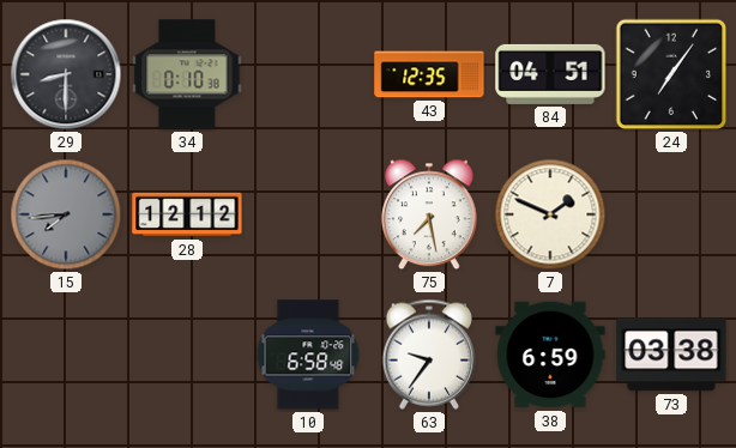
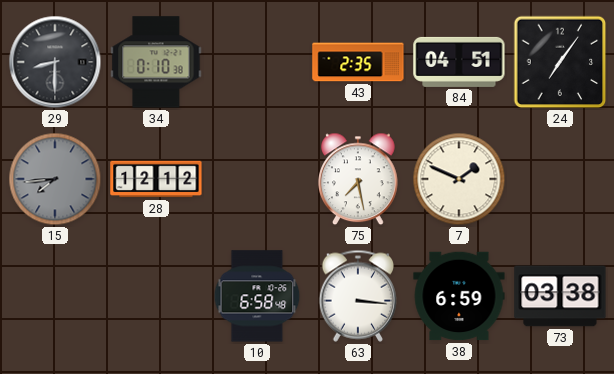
43: 12:35 -> 2:35
63: 9:36 -> 3:16
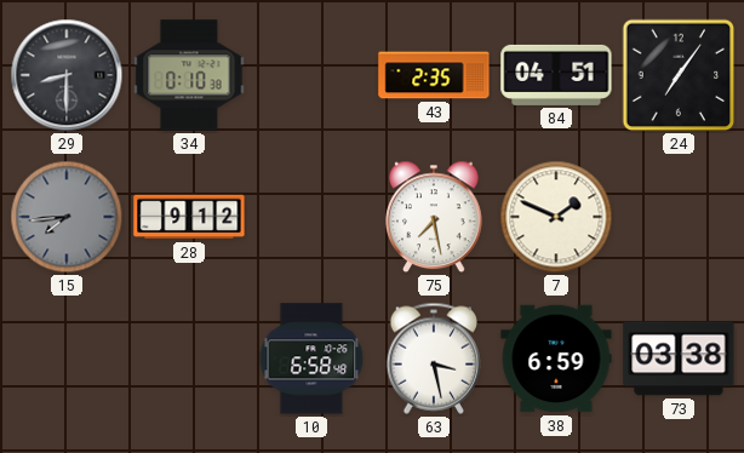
28: 12:12 -> 9:12
63: 3:16 -> 3:28
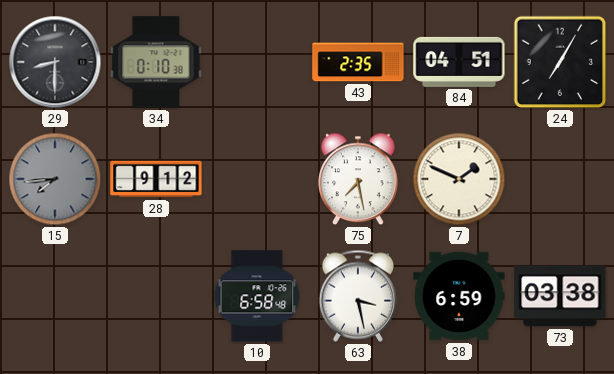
24: 7:06 -> 7:05
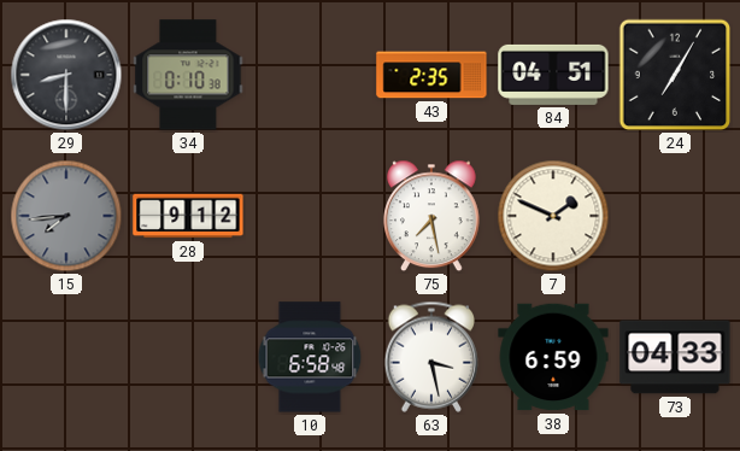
73: 03:38 -> 04:33
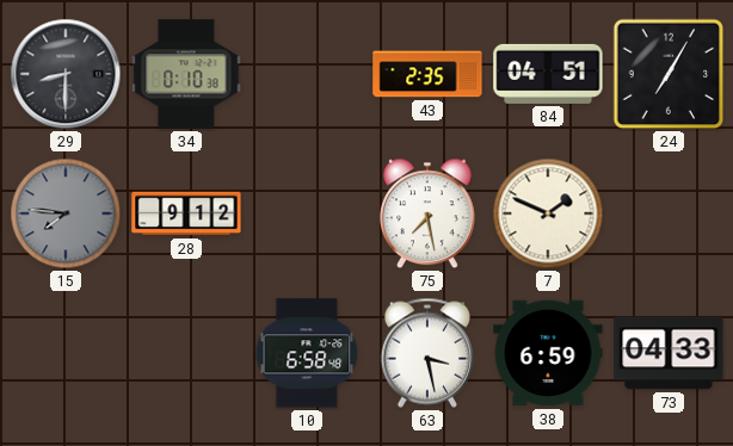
15: 7:44 -> 7:46
